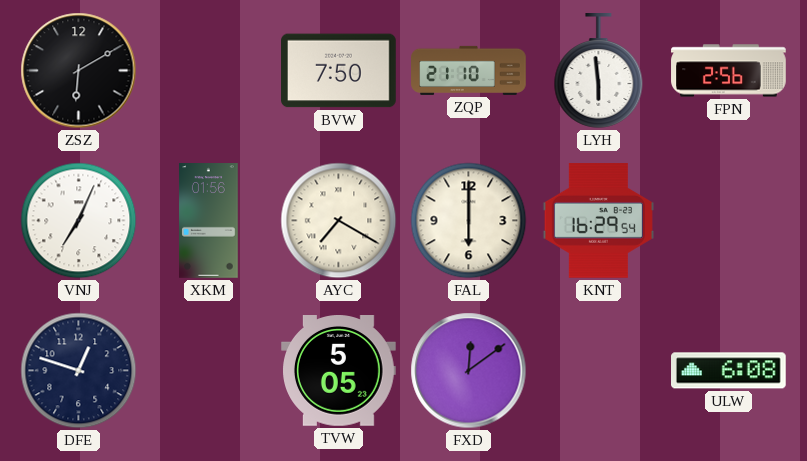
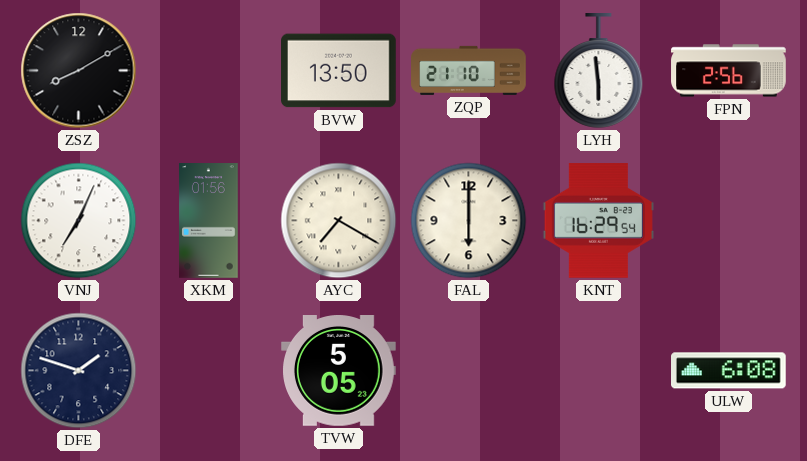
ZSZ: 6:10 -> 8:10
BVW: 7:50 -> 13:50
DFE: 12:48 -> 1:48
FXD: 12:09 -> none
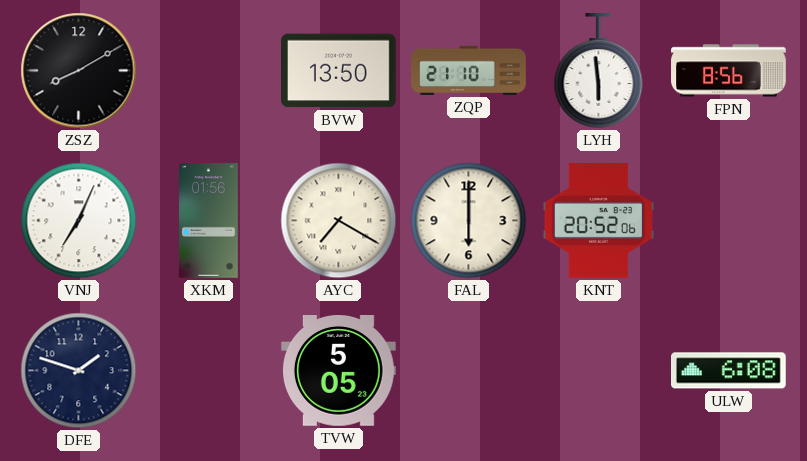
FPN: 2:56 -> 8:56
KNT: 16:29 -> 20:52
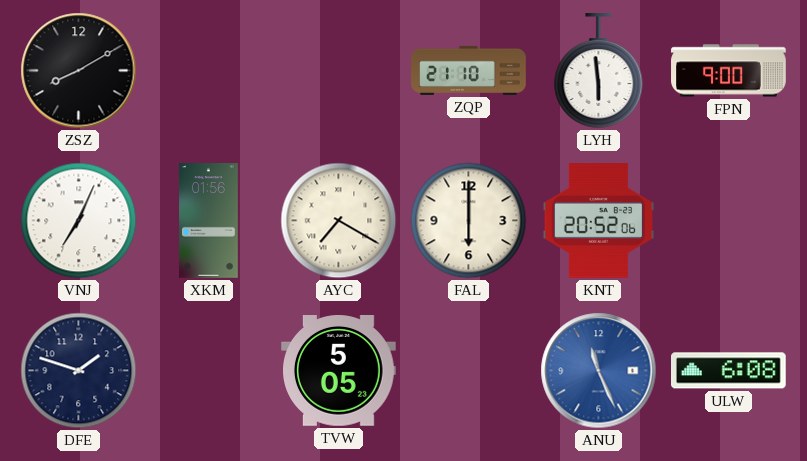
BVW: 13:50 -> none
FPN: 8:56 -> 9:00
ANU: none -> 11:26
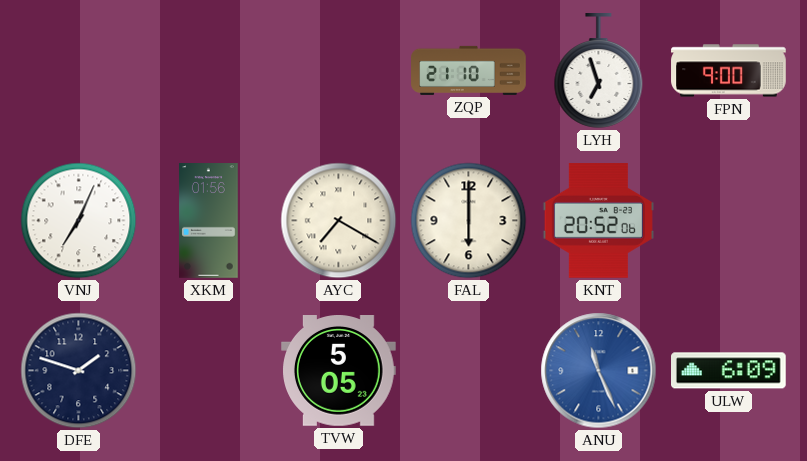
ZSZ: 8:10 -> none
LYH: 5:59 -> 6:57
ULW: 6:08 -> 6:09
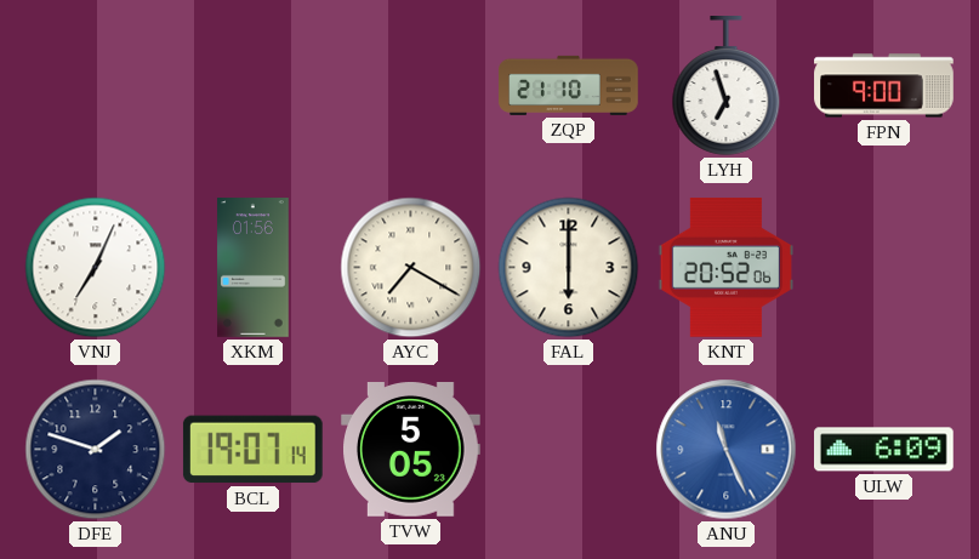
BCL: none -> 19:07
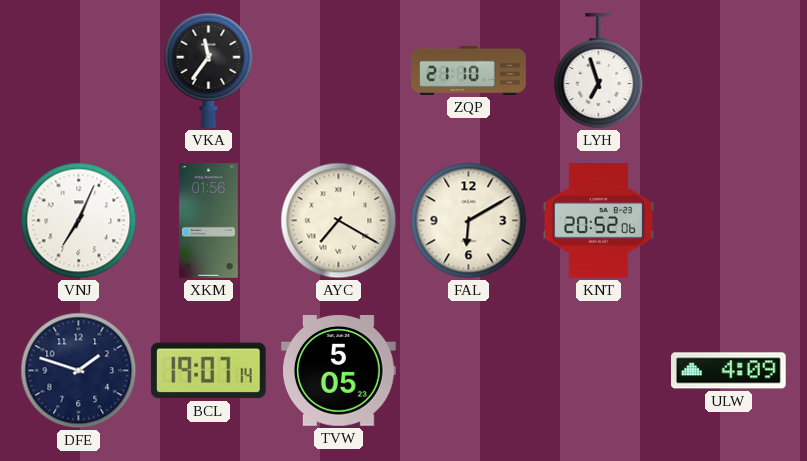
VKA: none -> 11:36
FPN: 9:00 -> none
FAL: 6:00 -> 6:10
ANU: 11:26 -> none
ULW: 6:09 -> 4:09
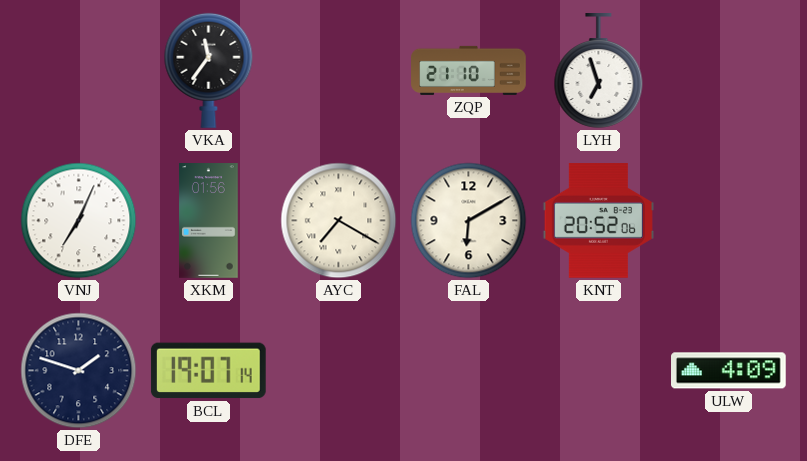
TVW: 5:05 -> none
